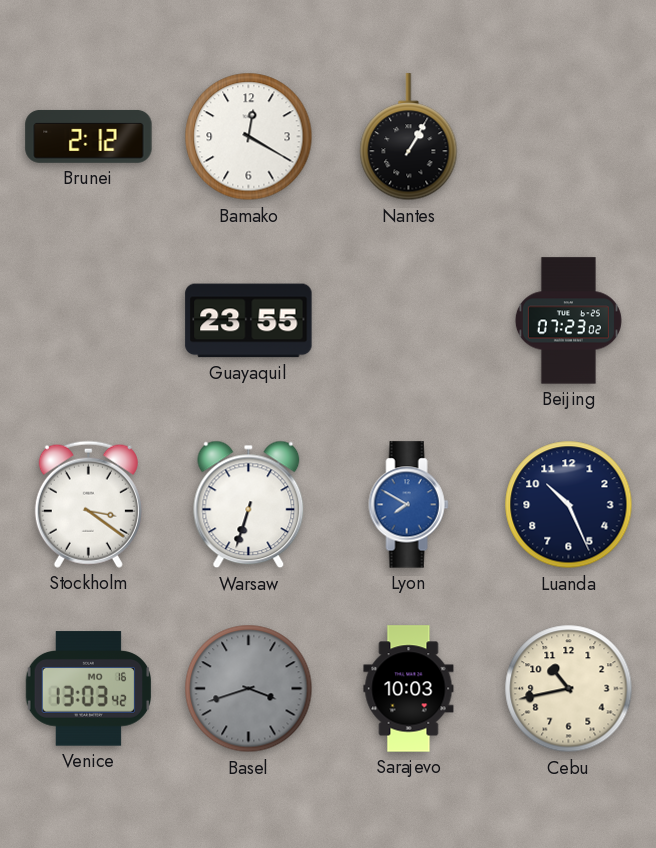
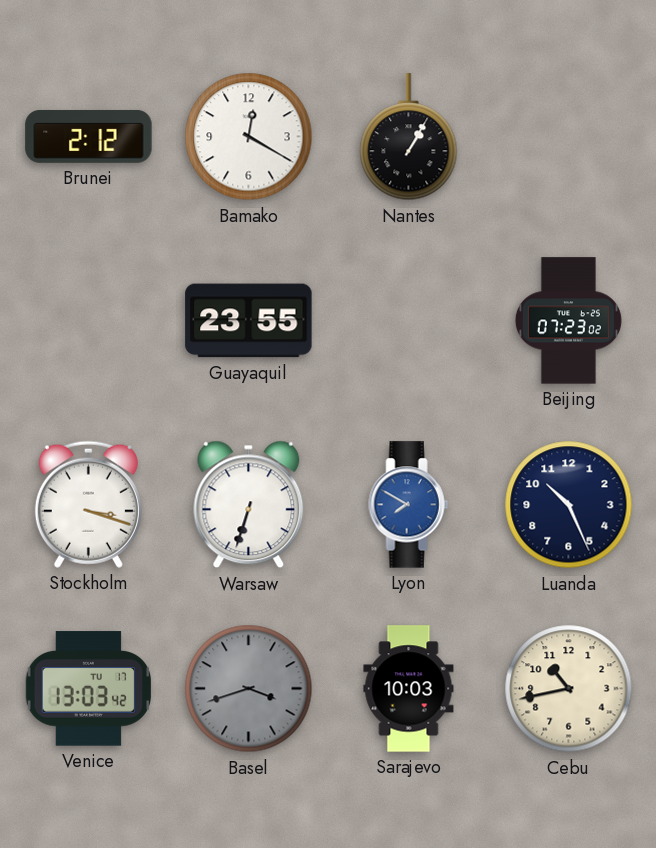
Stockholm: 3:21 -> 3:18
Venice date: MO 16 -> TU 17
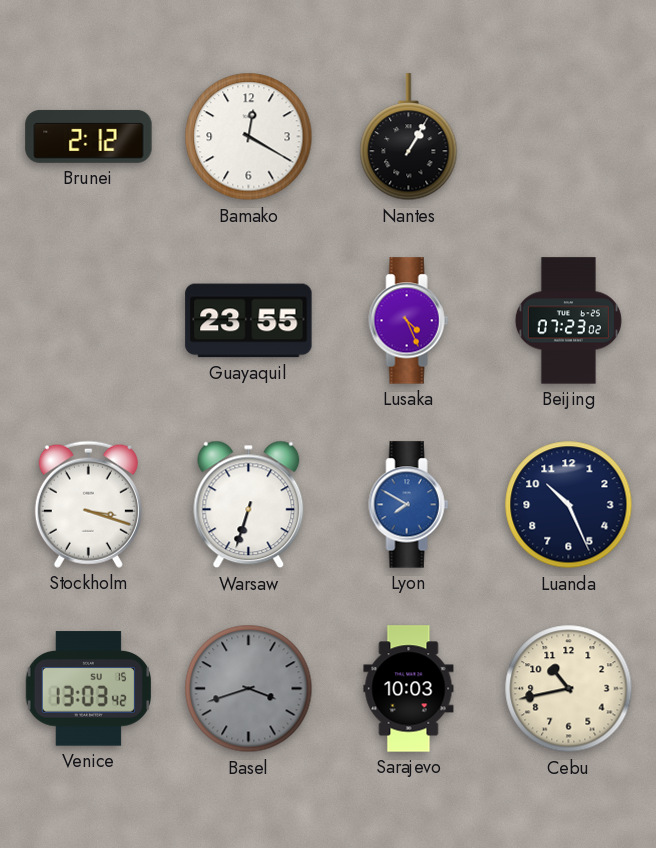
Lusaka: none -> 4:26
Venice date: TU 17 -> SU 15
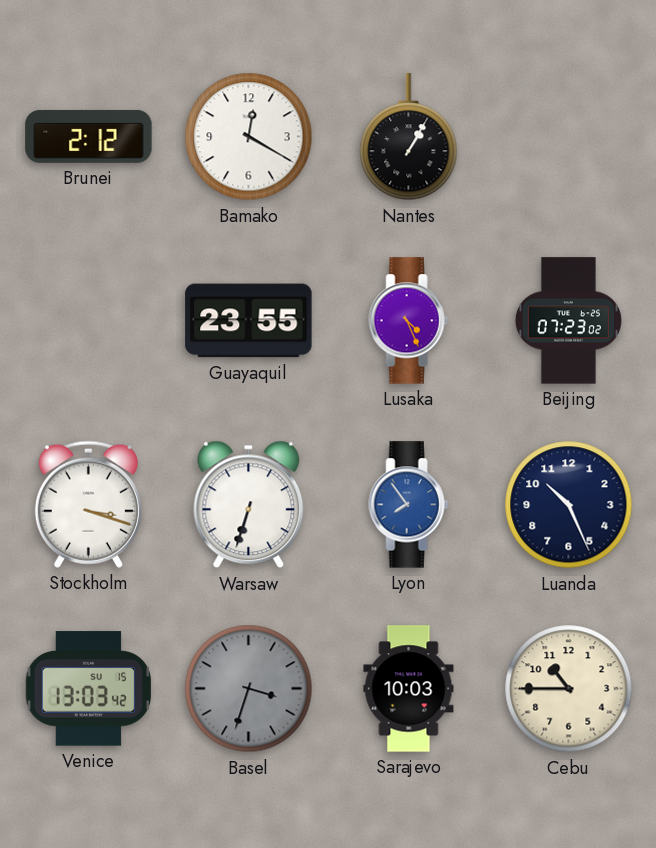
Lyon: 7:50 -> 7:54
Basel: 3:42 -> 3:33
Cebu: 10:43 -> 10:45
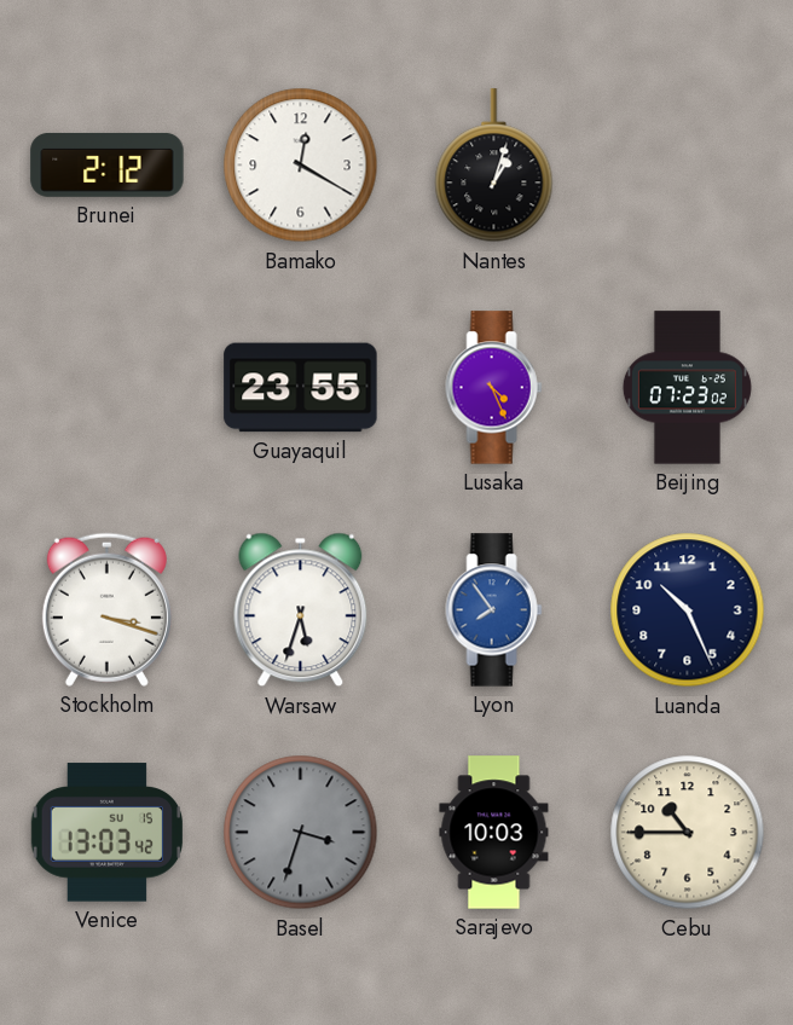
Nantes: 1:05 -> 1:03
Warsaw: 6:33 -> 5:33
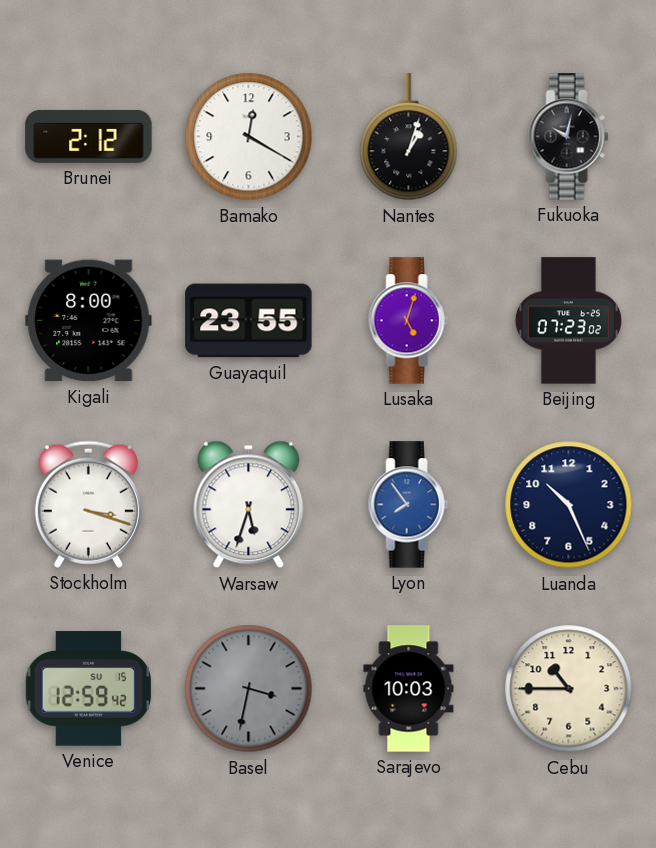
Fukuoka: none -> 10:02
Kigali: none -> 8:00
Lusaka: 4:26 -> 5:03
Venice: 13:03 -> 12:59
Basel: 3:33 -> 3:32
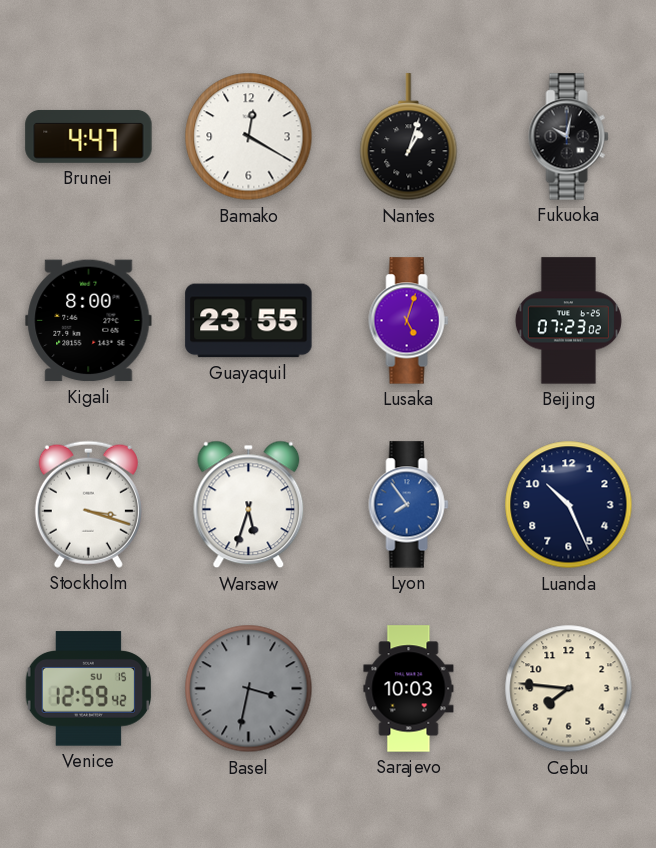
Brunei: 2:12 -> 4:47
Cebu: 10:45 -> 7:46
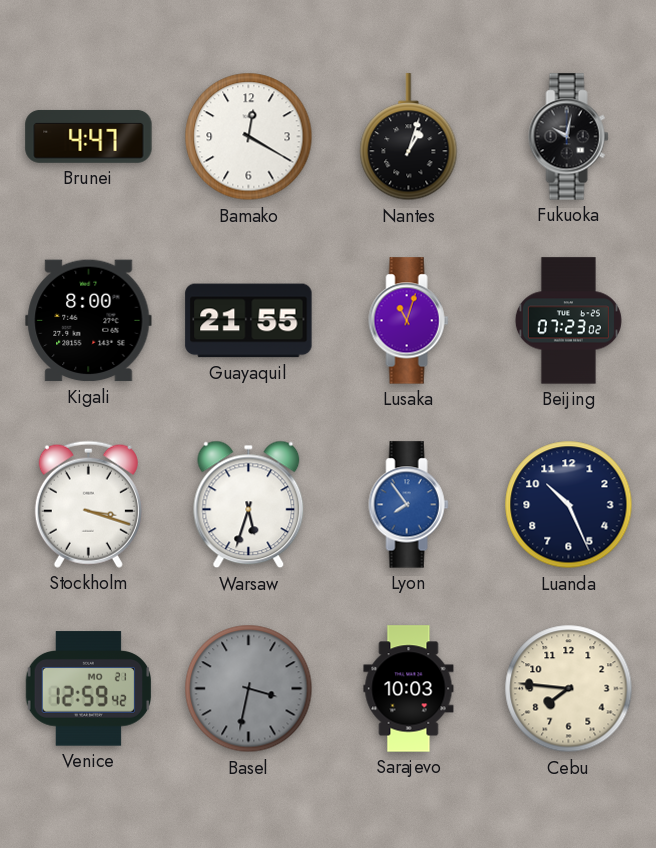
Guayaquil: 23:55 -> 21:55
Lusaka: 5:03 -> 11:03
Venice date: SU 15 -> MO 21
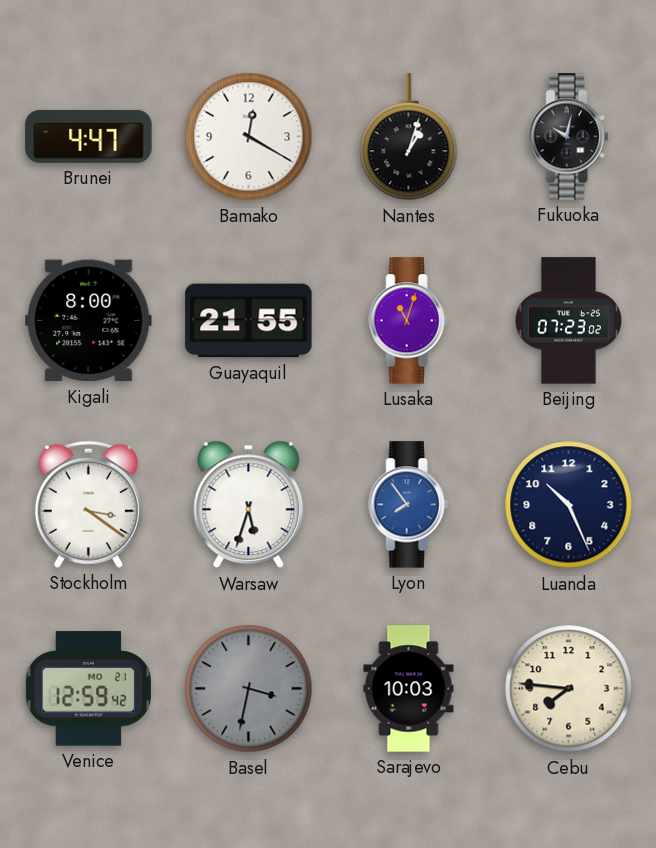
Stockholm: 3:18 -> 3:21
